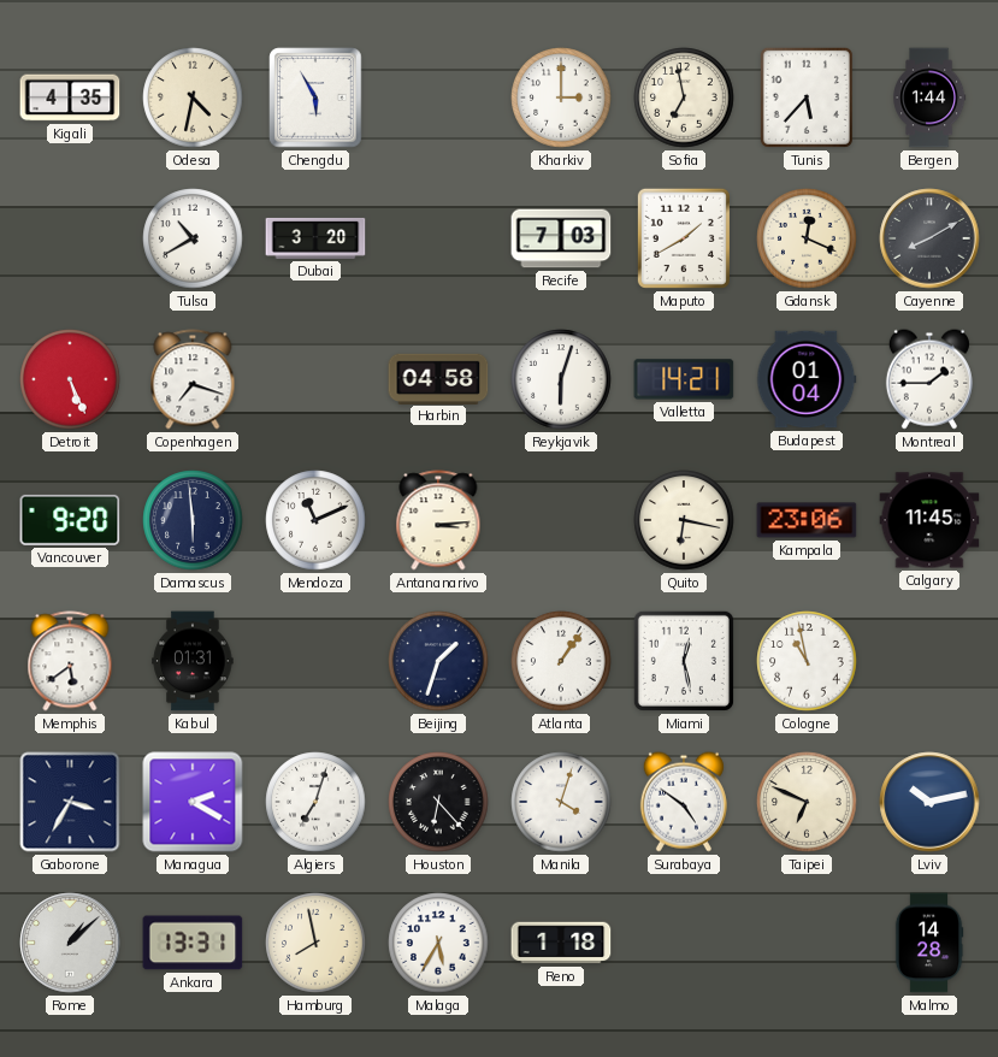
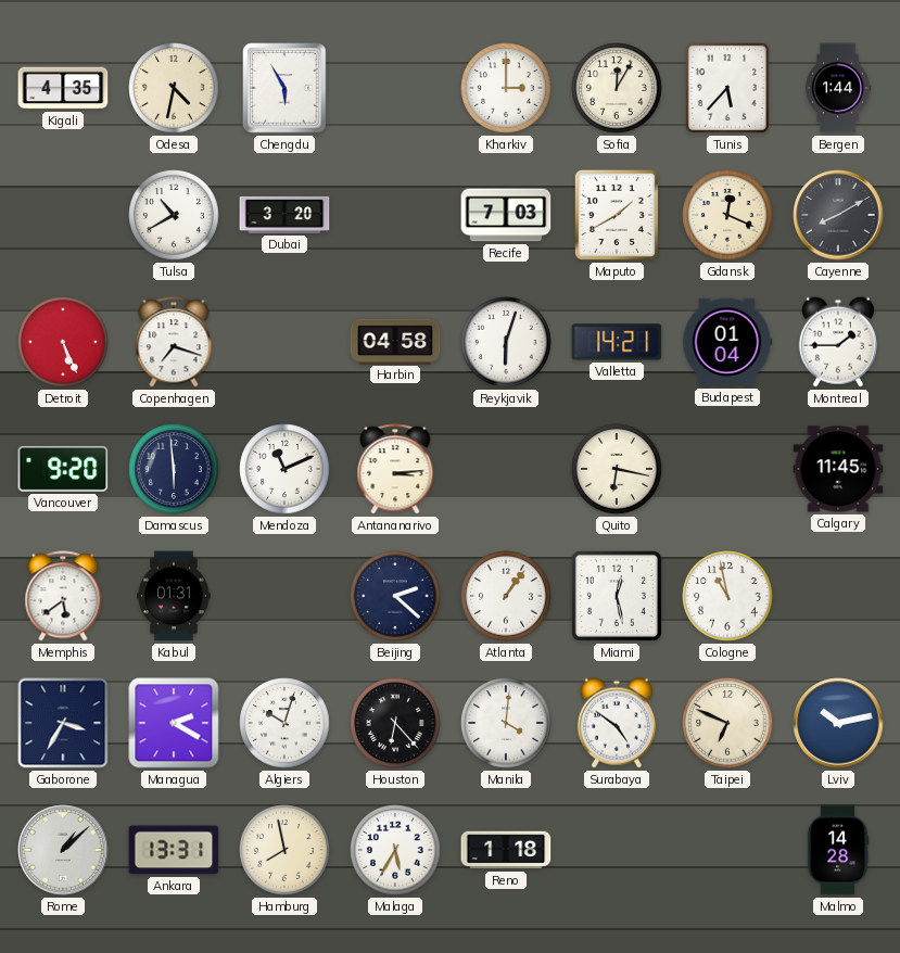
Sofia: 6:58 -> 12:05
Kampala: 23:06 -> none
Beijing: 1:33 -> 2:22
Algiers: 7:03 -> 10:03
Manila: 4:03 -> 4:01
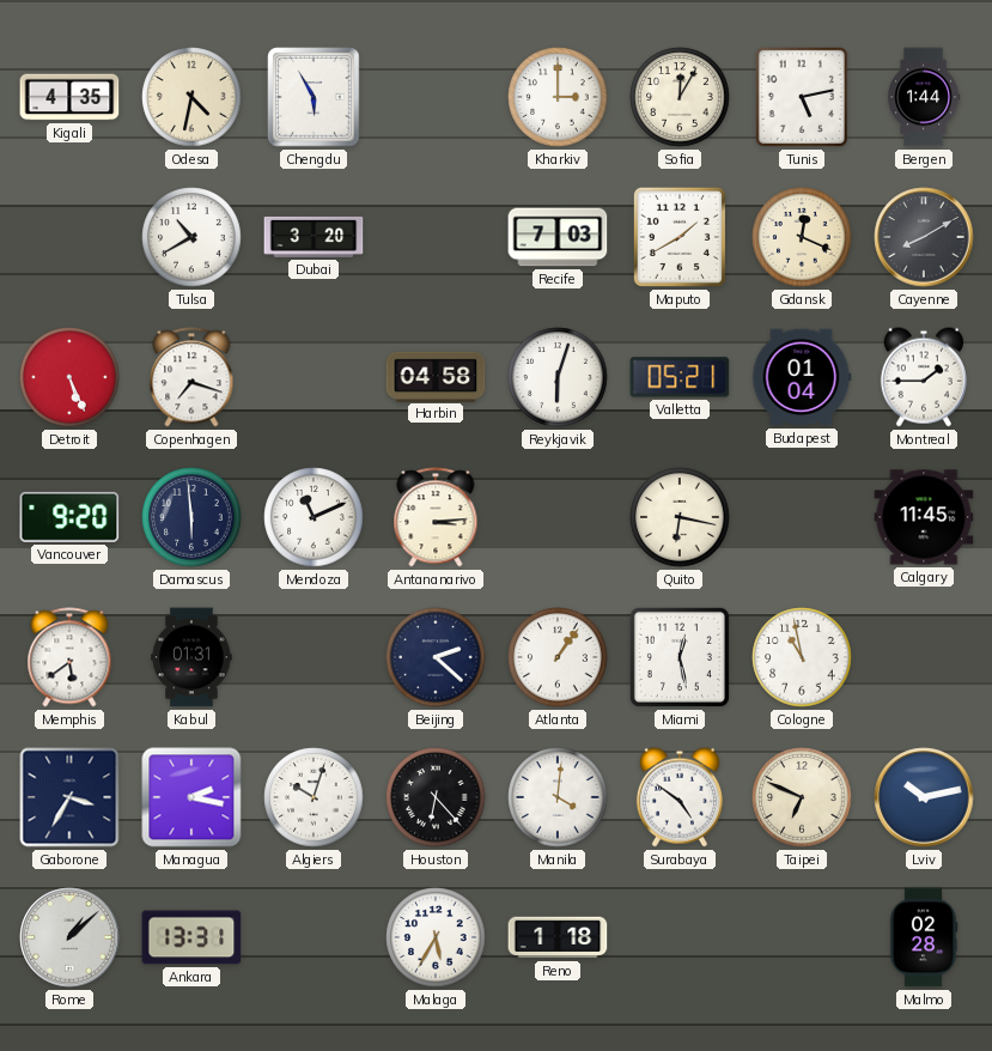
Tunis: 5:37 -> 5:13
Valletta: 14:21 -> 05:21
Managua: 2:20 -> 2:17
Hamburg: 7:58 -> none
Malmo: 14:28 -> 02:28
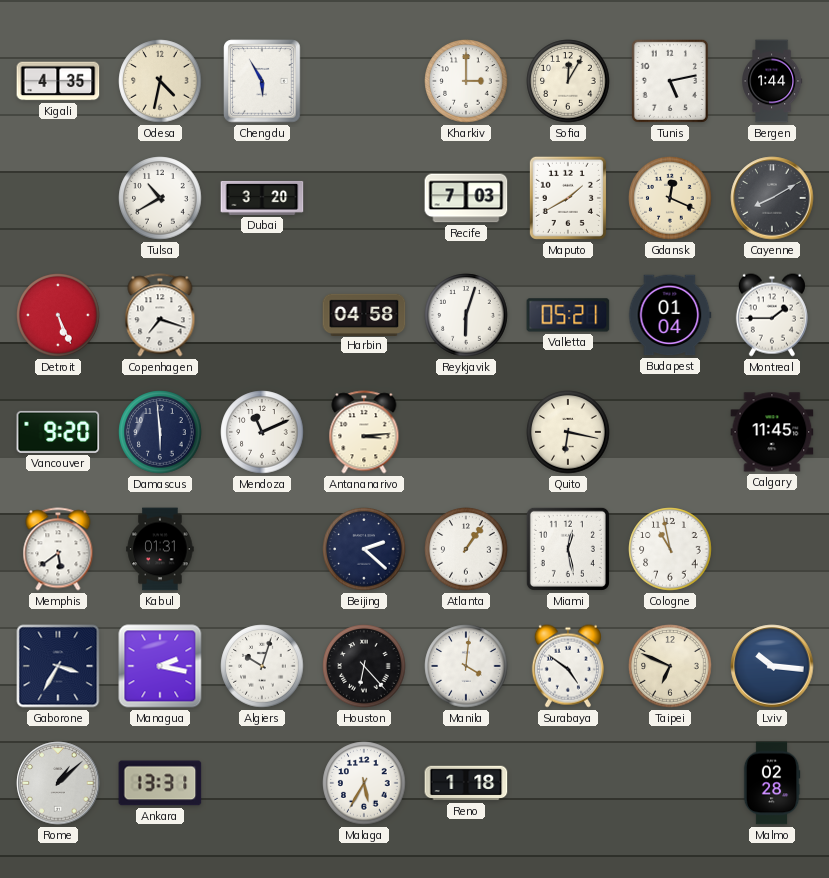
Lviv: 10:13 -> 10:16
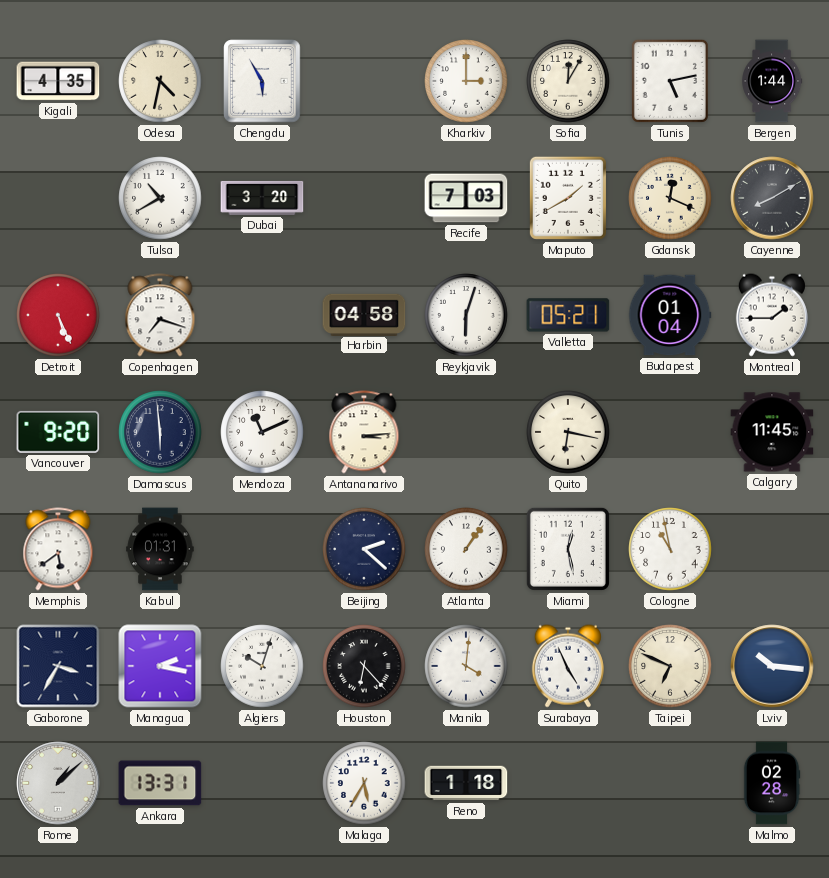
Surabaya: 4:51 -> 4:56
